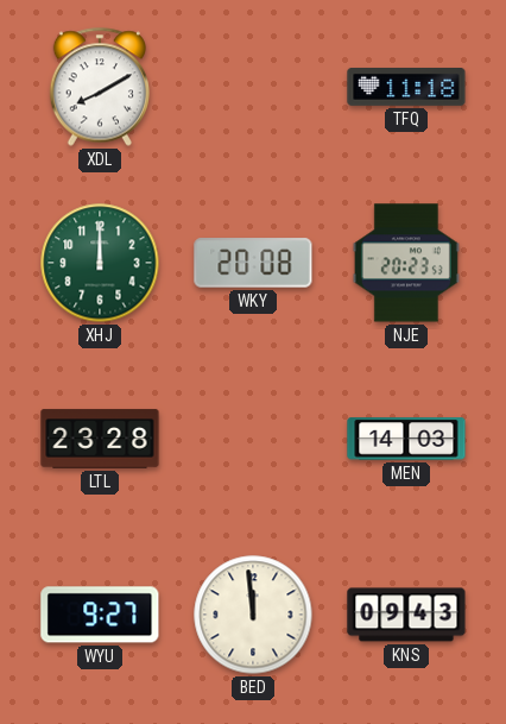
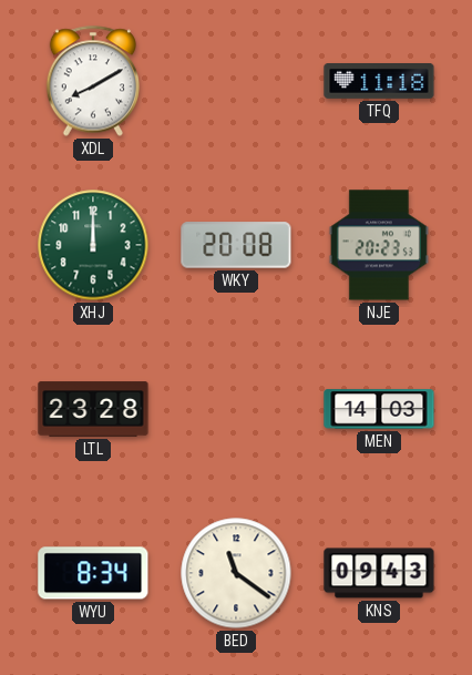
WYU: 9:27 -> 8:34
BED: 11:59 -> 11:21
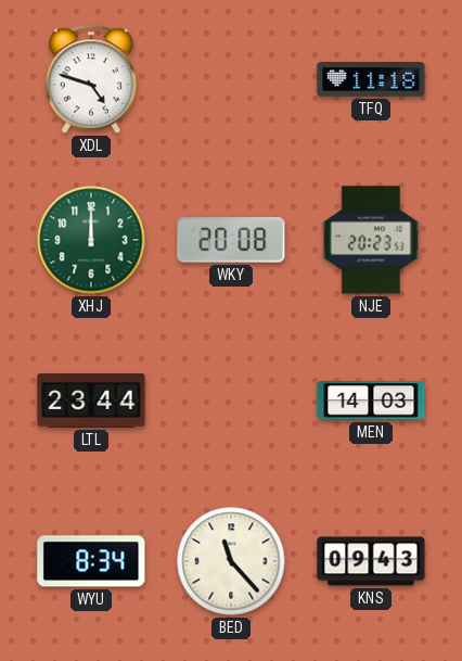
XDL: 8:10 -> 4:48
LTL: 23:28 -> 23:44
BED: 11:21 -> 11:23
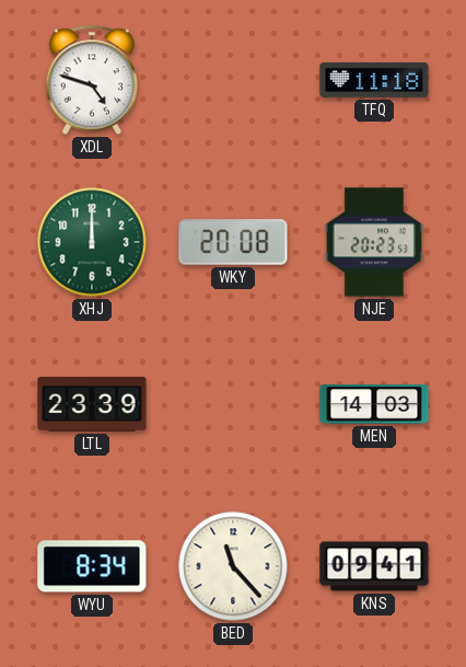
LTL: 23:44 -> 23:39
KNS: 09:43 -> 09:41
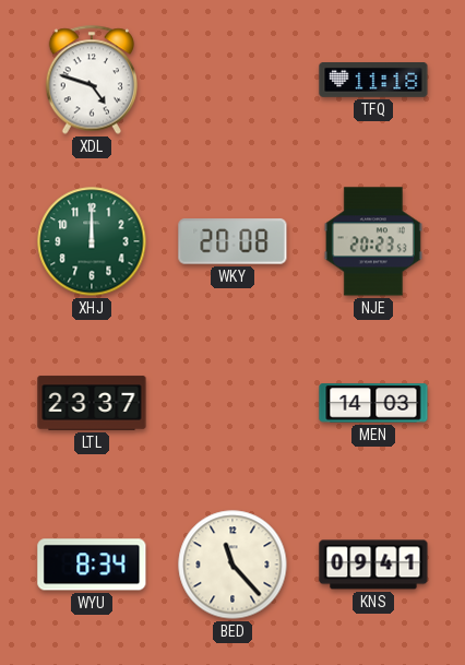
LTL: 23:39 -> 23:37
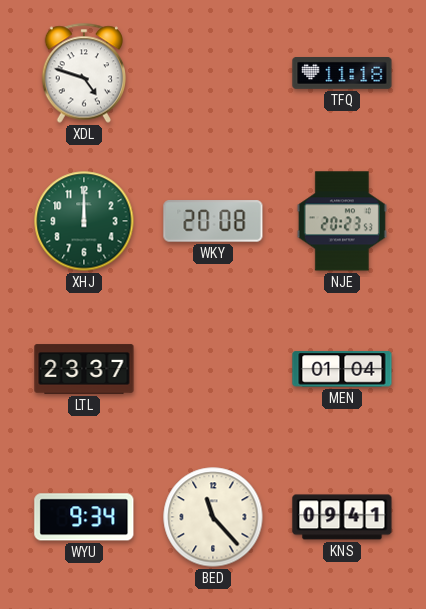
MEN: 14:03 -> 01:04
WYU: 8:34 -> 9:34
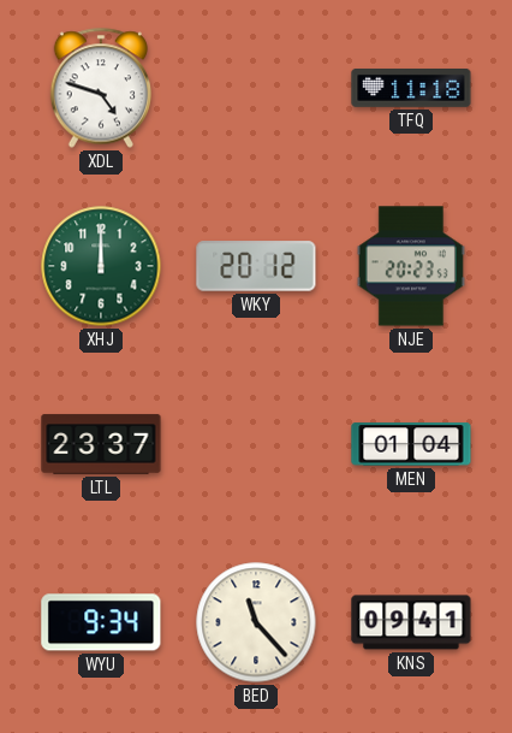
WKY: 20:08 -> 20:12
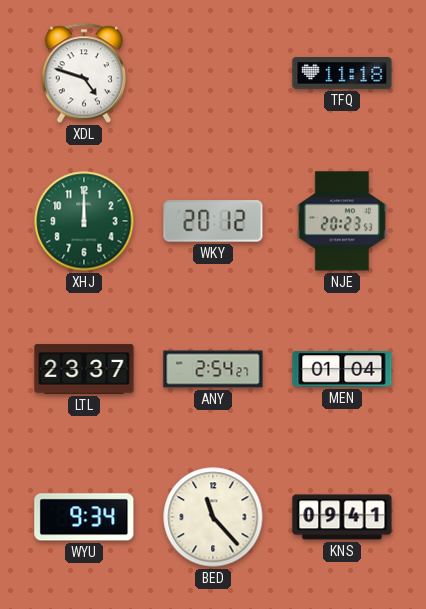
ANY: none -> 2:54
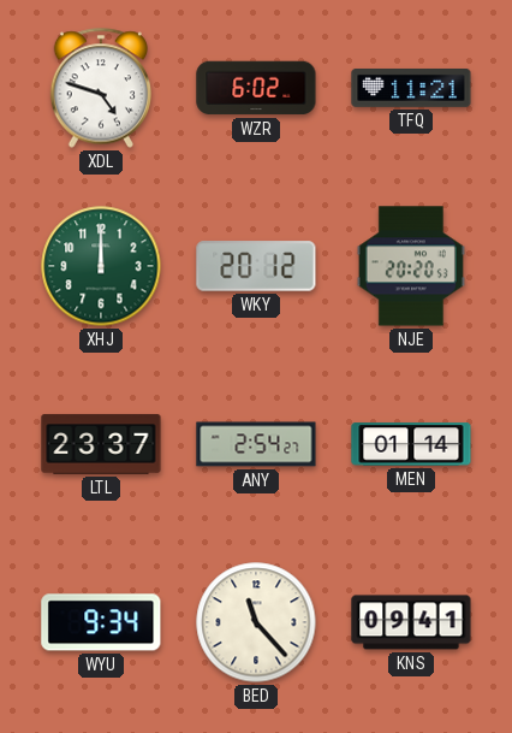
WZR: none -> 6:02
TFQ: 11:18 -> 11:21
NJE: 20:23 -> 20:20
MEN: 01:04 -> 01:14
